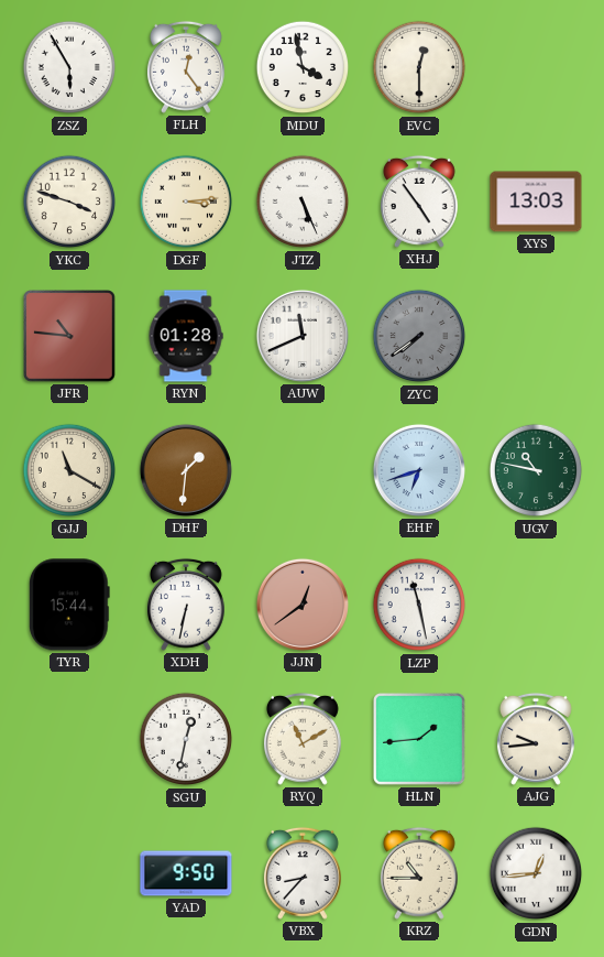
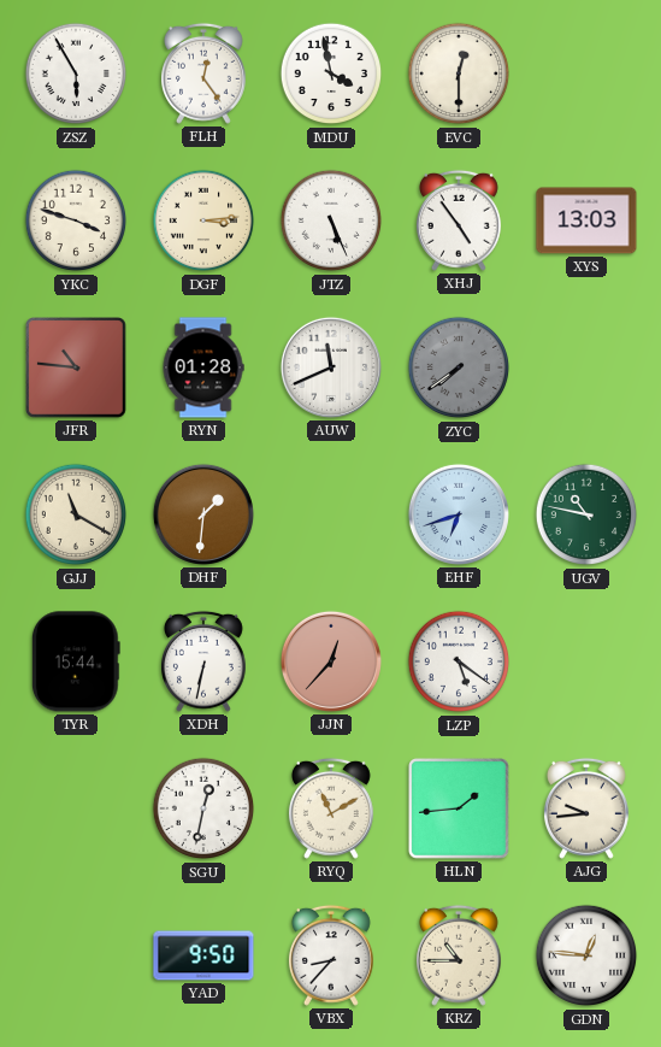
JJN: 12:39 -> 12:37
LZP: 11:28 -> 5:21
GDN: 12:44 -> 12:46
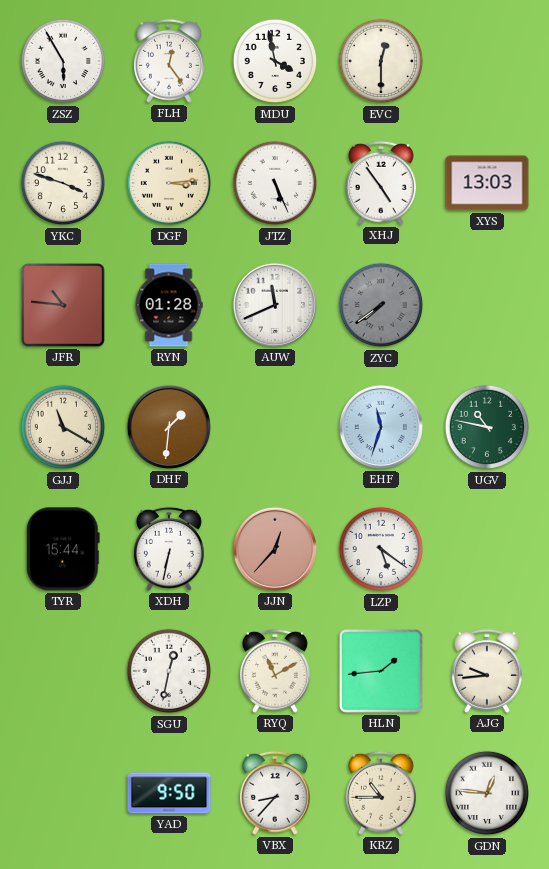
EHF: 6:42 -> 11:33
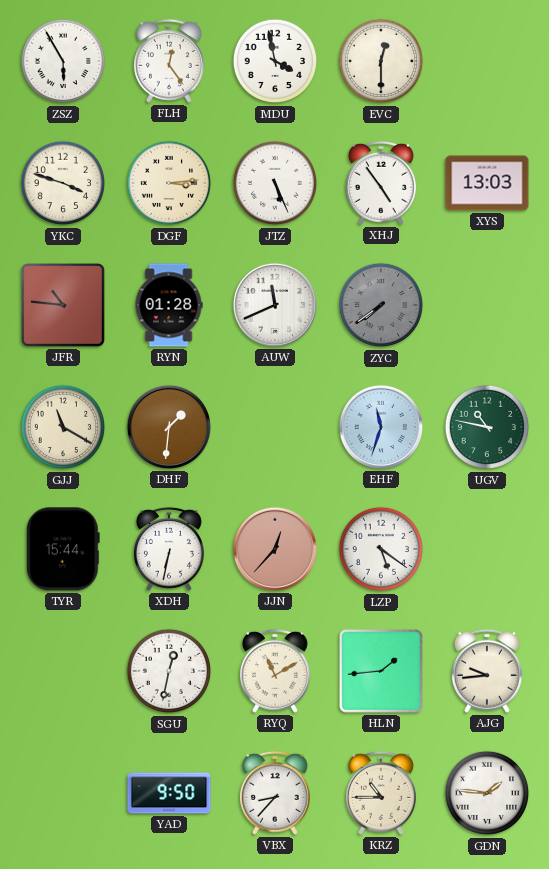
GDN: 12:46 -> 1:46
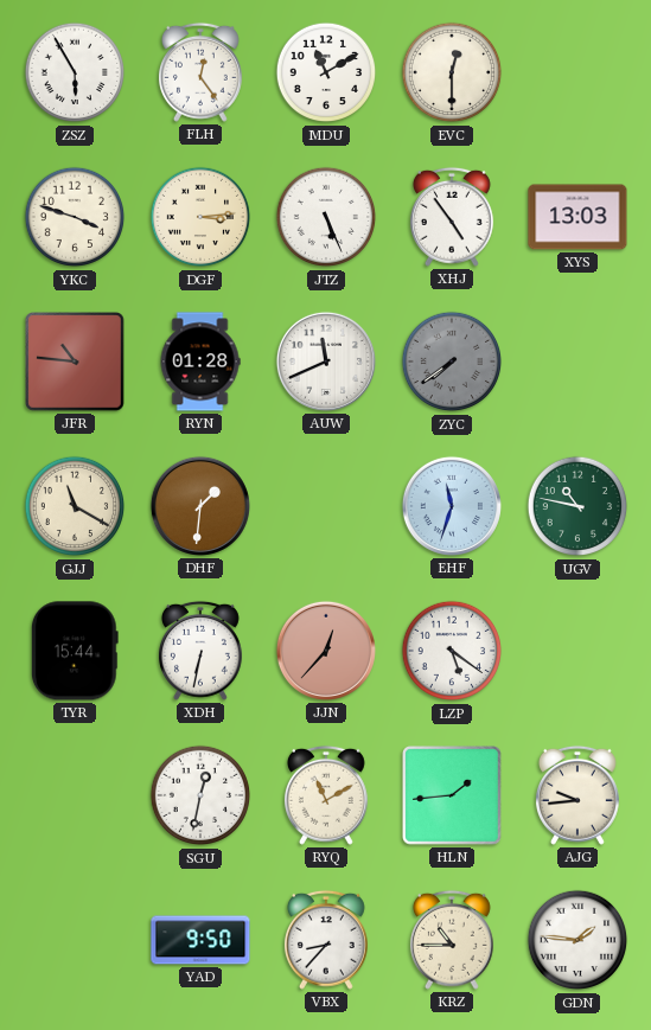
MDU: 3:58 -> 11:10
